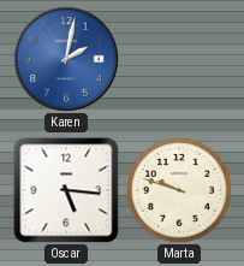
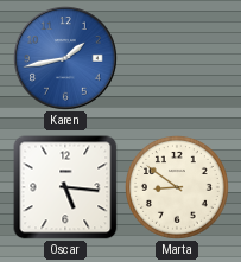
Karen: 2:02 -> 1:43
Marta: 9:48 -> 8:51
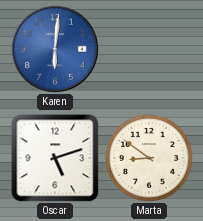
Karen: 1:43 -> 6:01
Oscar: 5:16 -> 5:12
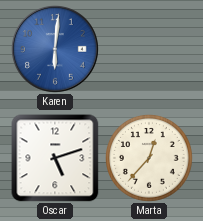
Marta: 8:51 -> 12:37
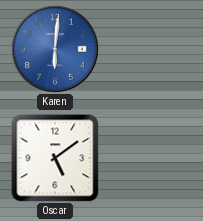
Oscar: 5:12 -> 5:09
Marta: 12:37 -> none
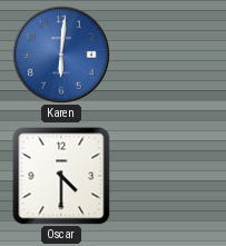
Oscar: 5:09 -> 4:30
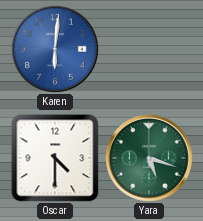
Yara: none -> 5:18
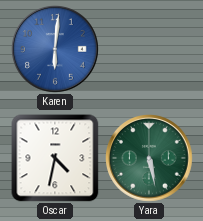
Oscar: 4:30 -> 4:32
Yara: 5:18 -> 5:28
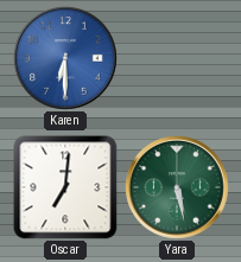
Karen: 6:01 -> 6:30
Oscar: 4:32 -> 7:01
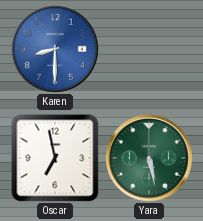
Karen: 6:30 -> 8:30
Oscar: 7:01 -> 6:58
